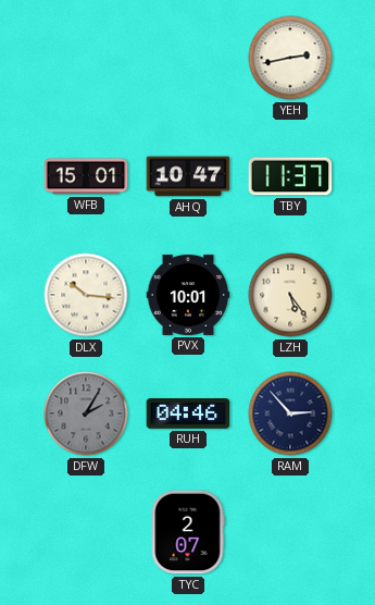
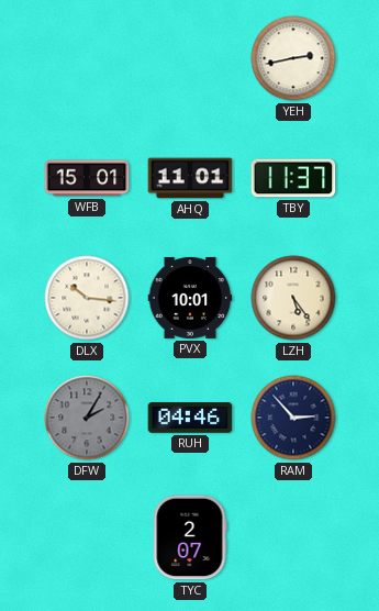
AHQ: 10:47 -> 11:01
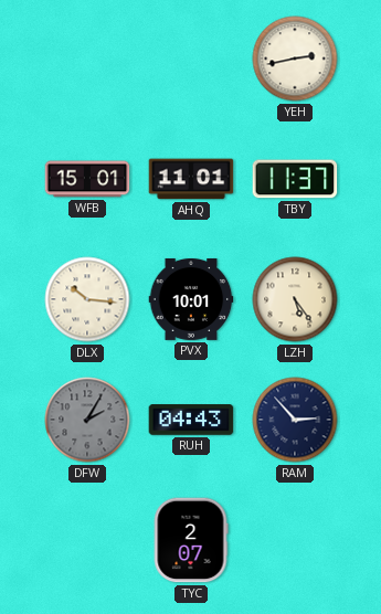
RUH: 04:46 -> 04:43
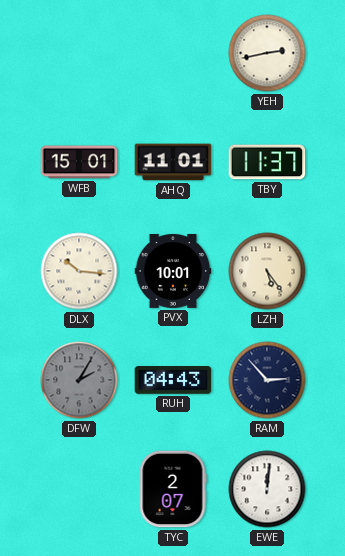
EWE: none -> 12:01
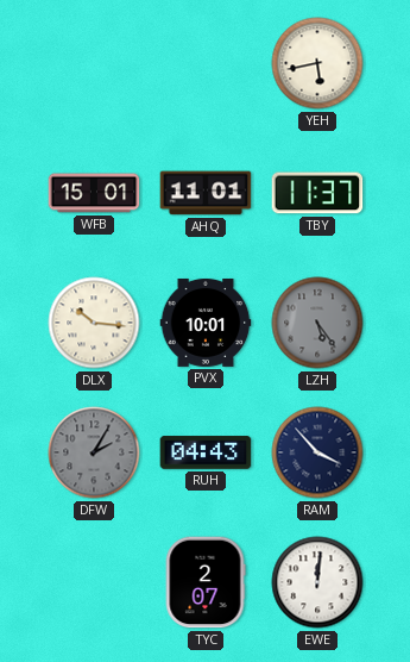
YEH: 2:43 -> 5:43
LZH dial: cream -> grey
RAM: 2:53 -> 3:53
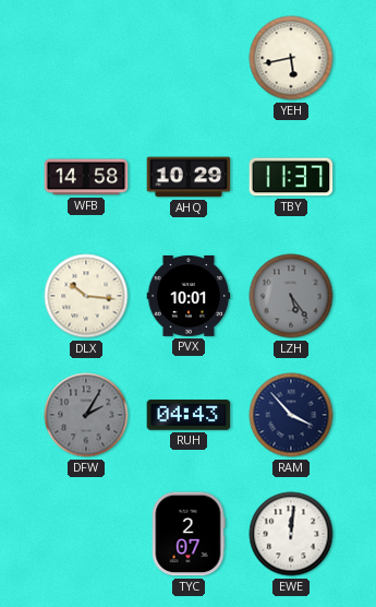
WFB: 15:01 -> 14:58
AHQ: 11:01 -> 10:29
